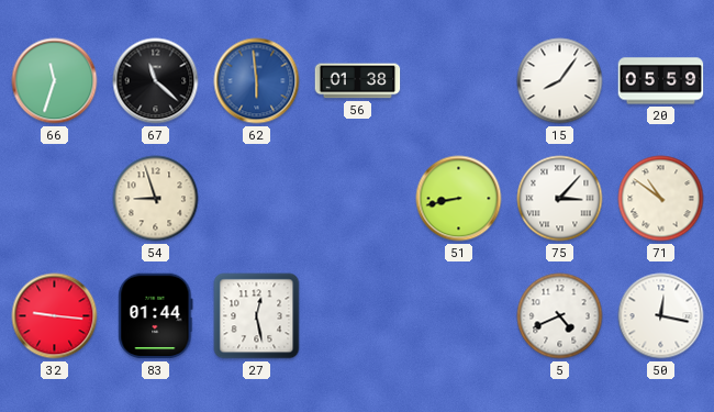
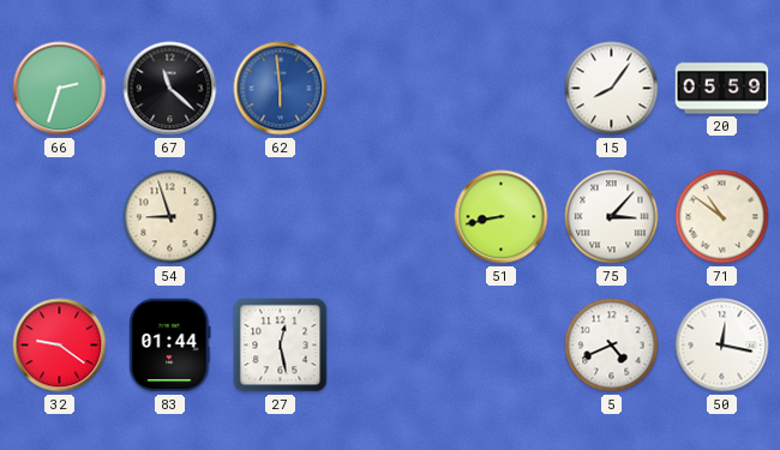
66: 11:33 -> 2:33
56: 01:38 -> none
32: 9:16 -> 9:21
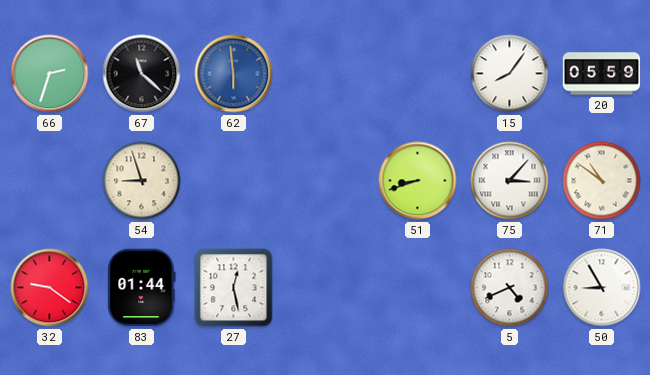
51: 8:43 -> 8:42
50: 12:17 -> 8:55
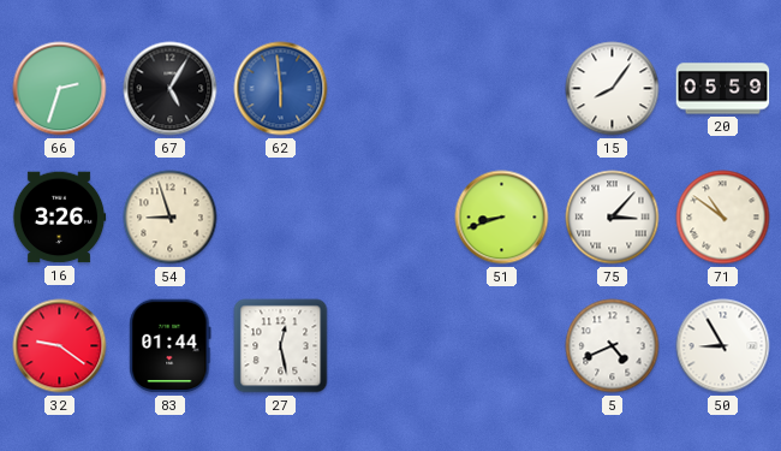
67: 11:22 -> 5:05
16: none -> 3:26
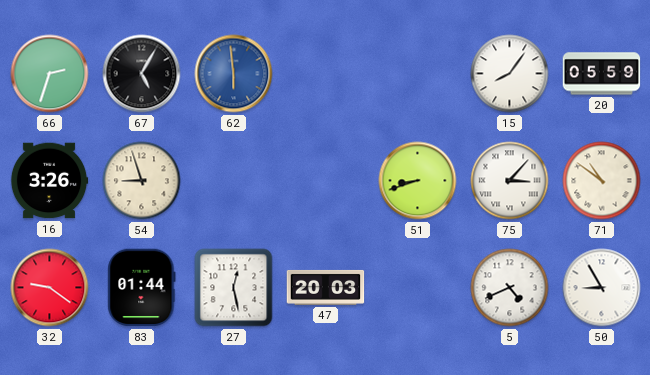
47: none -> 20:03
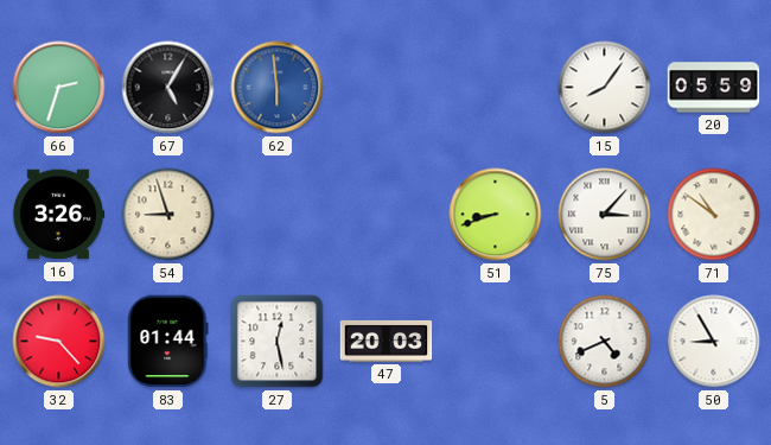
32: 9:21 -> 9:23
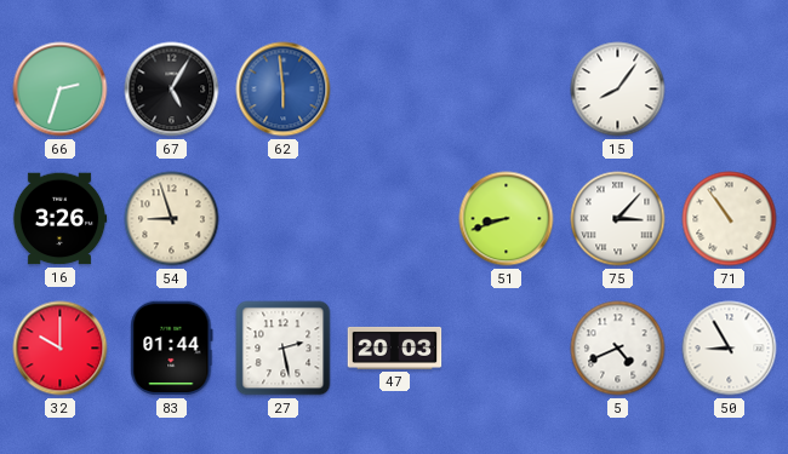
20: 05:59 -> none
71: 10:51 -> 10:54
32: 9:23 -> 10:00
27: 12:28 -> 2:28
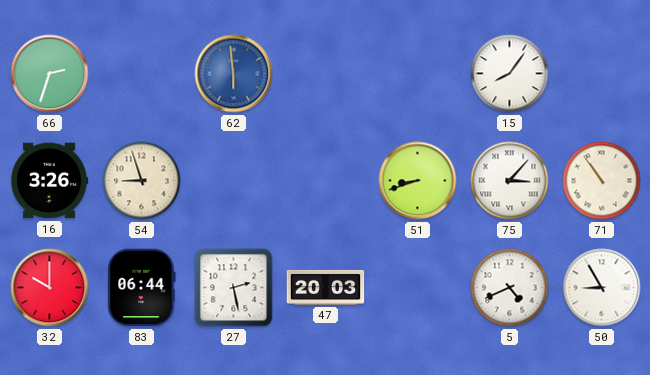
67: 5:05 -> none
83: 01:44 -> 06:44
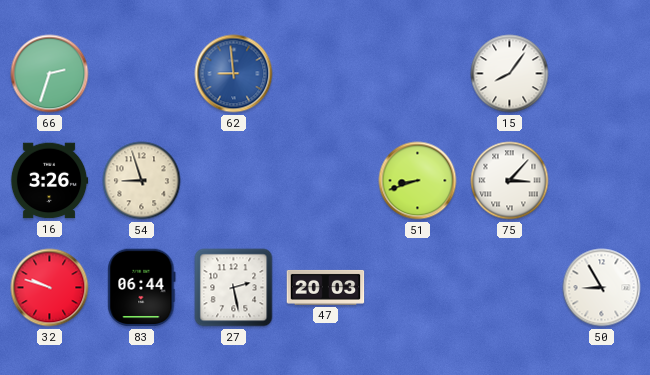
62: 5:59 -> 8:59
71: 10:54 -> none
32: 10:00 -> 9:48
5: 4:41 -> none
